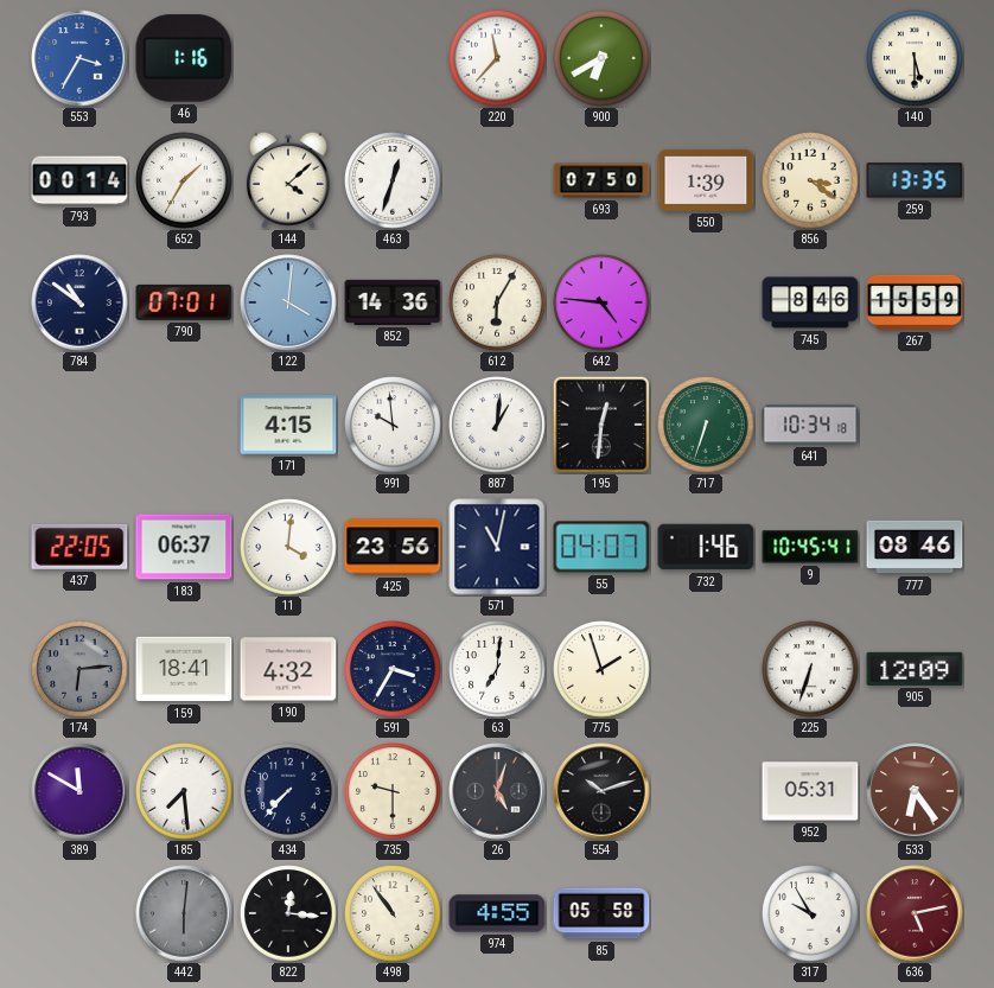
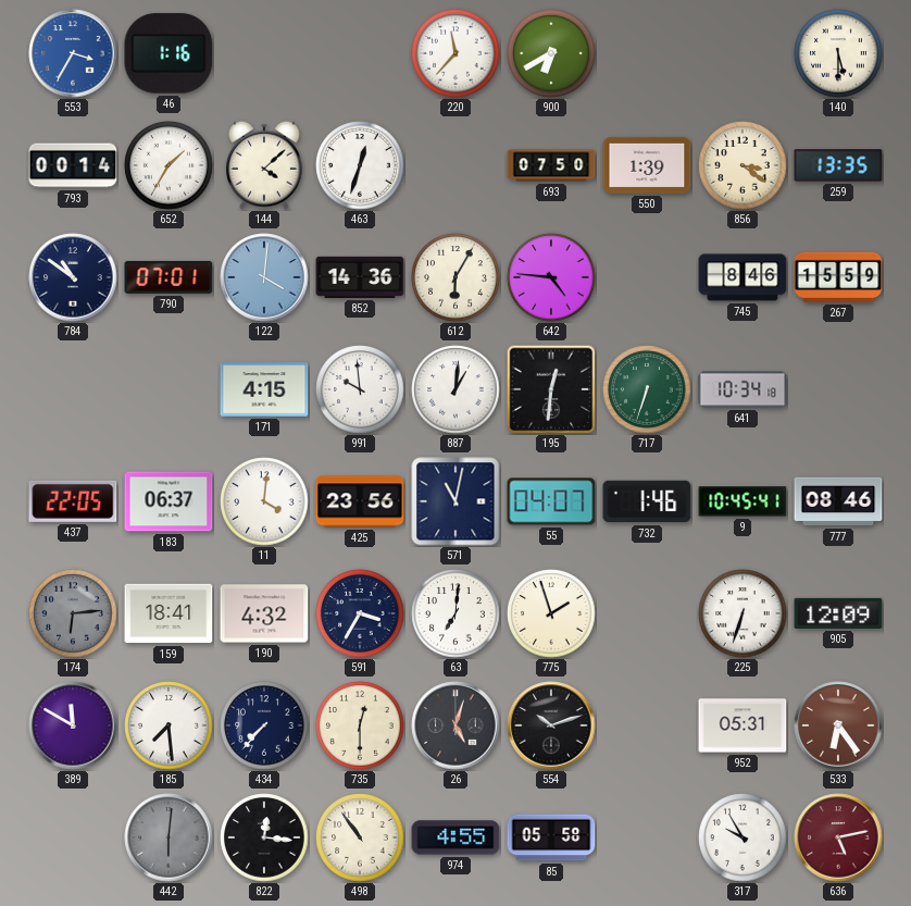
735: 9:30 -> 12:30
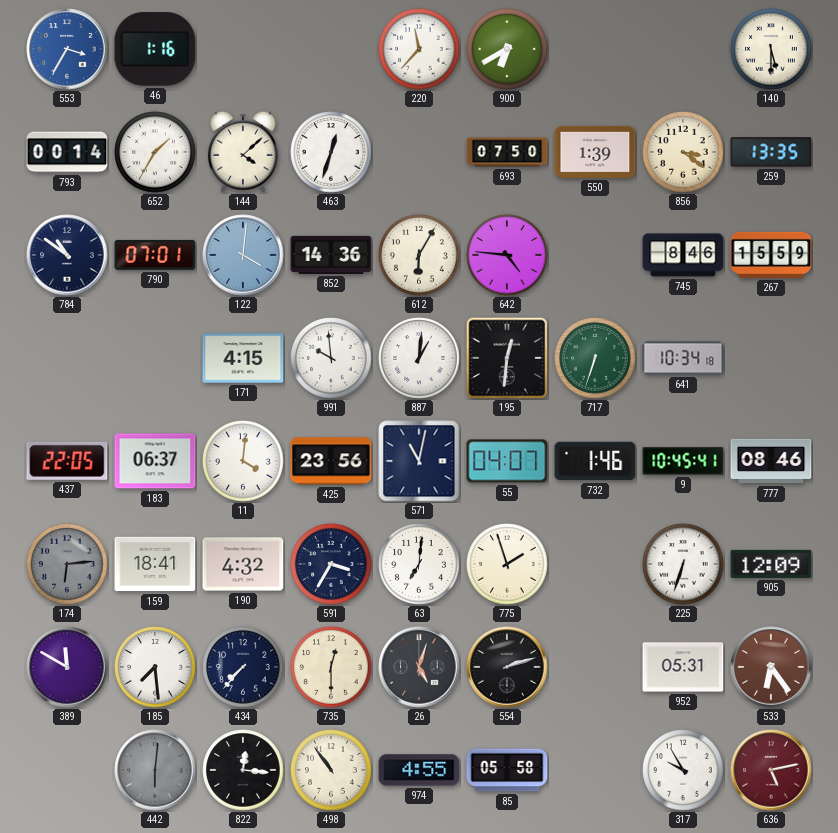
554: 10:12 -> 2:12
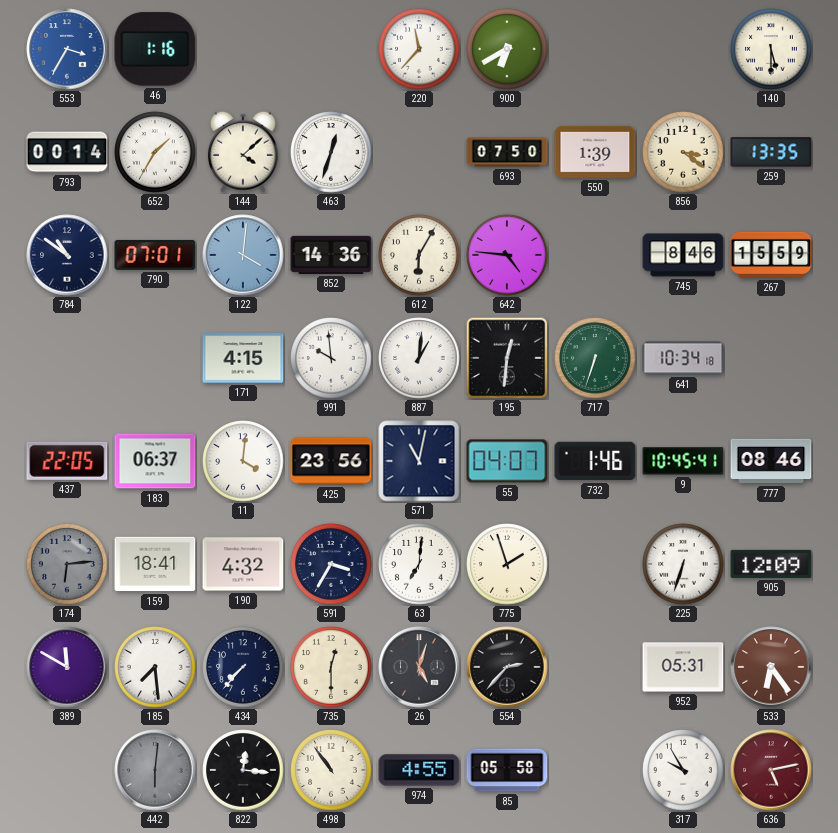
554: 2:12 -> 2:37
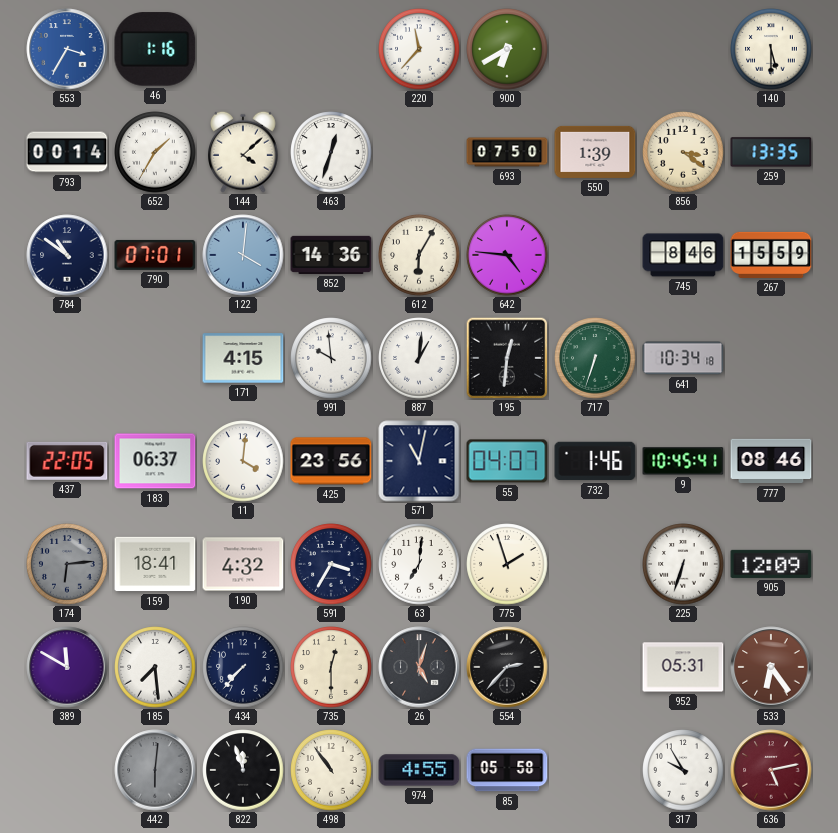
822: 12:16 -> 11:57
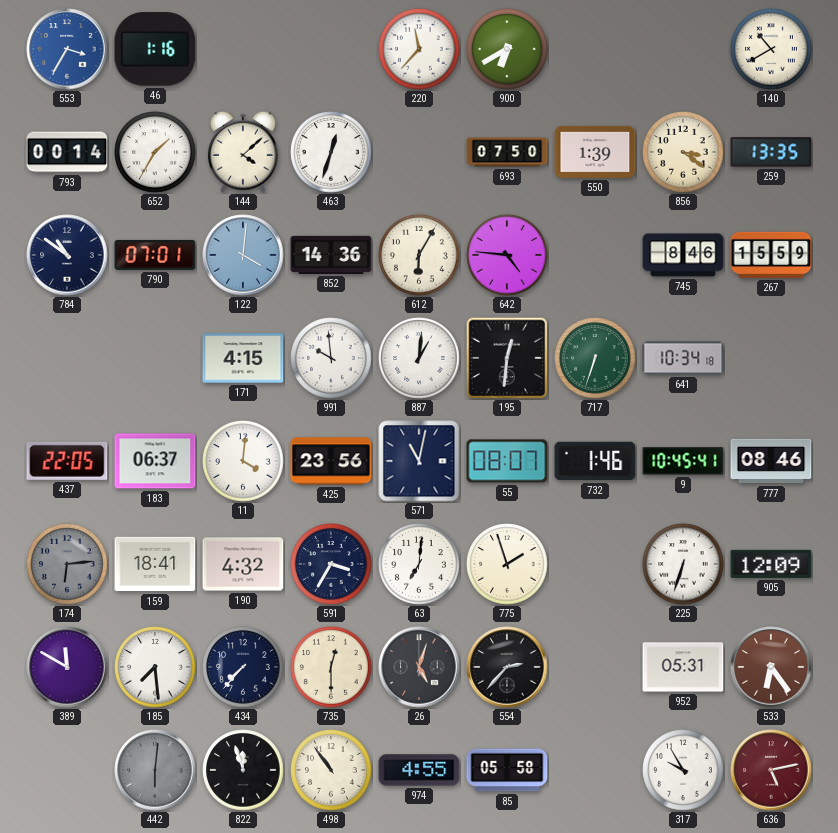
140: 5:30 -> 10:40
55: 04:07 -> 08:07
